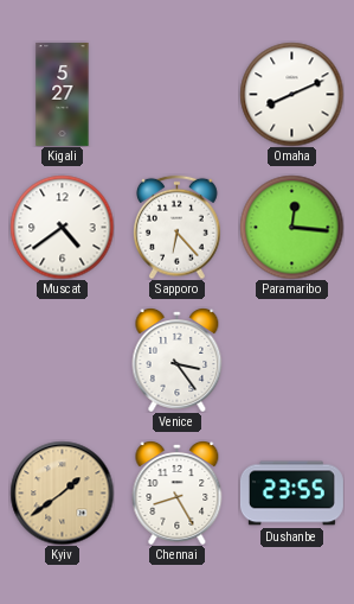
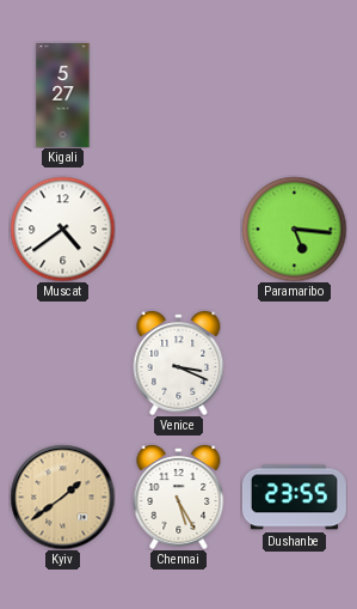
Omaha: 8:11 -> none
Sapporo: 6:23 -> none
Paramaribo: 12:16 -> 5:16
Venice: 3:24 -> 3:19
Chennai: 8:25 -> 5:25
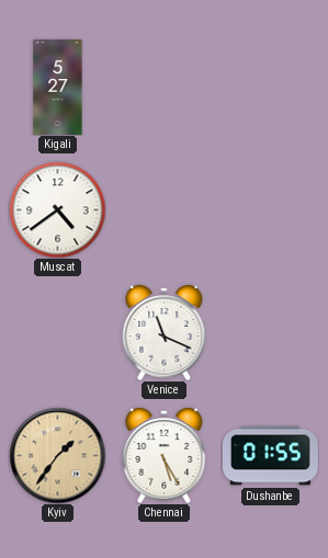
Paramaribo: 5:16 -> none
Venice: 3:19 -> 11:19
Kyiv: 1:39 -> 1:36
Dushanbe: 23:55 -> 01:55
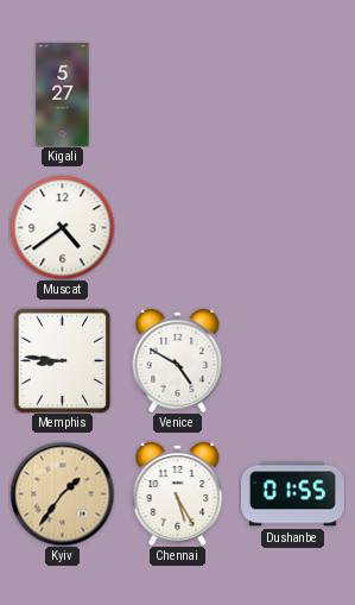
Memphis: none -> 8:46
Venice: 11:19 -> 4:50
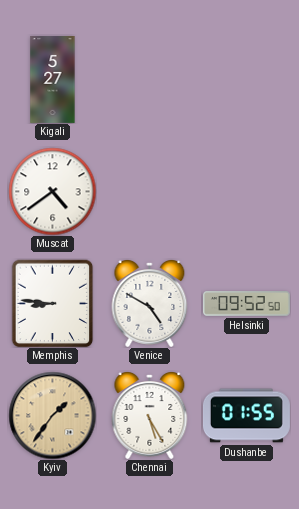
Helsinki: none -> 09:52
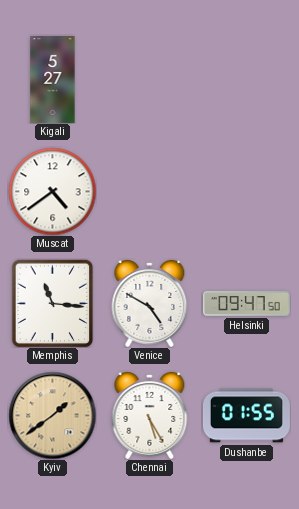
Memphis: 8:46 -> 11:16
Helsinki: 09:52 -> 09:47
Kyiv: 1:36 -> 1:39
